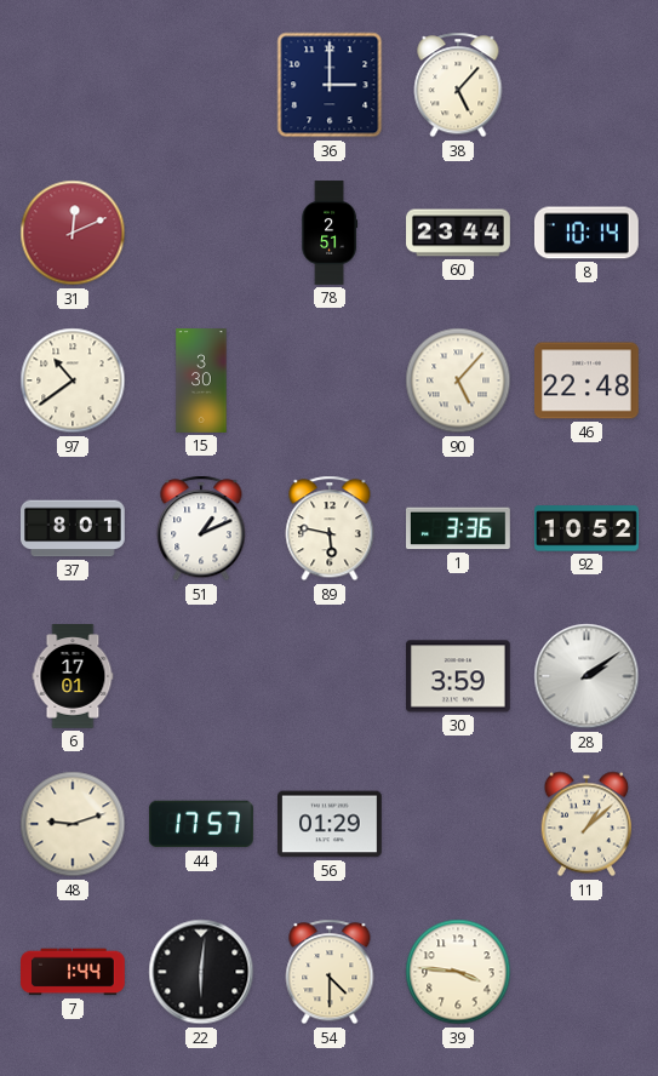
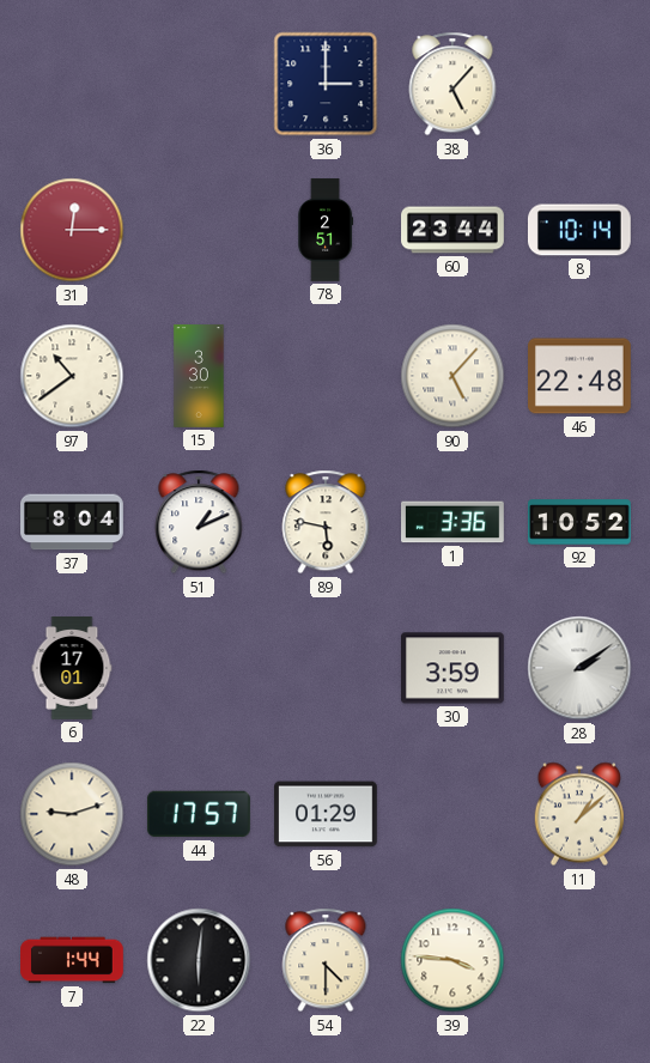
31: 12:11 -> 12:15
37: 8:01 -> 8:04
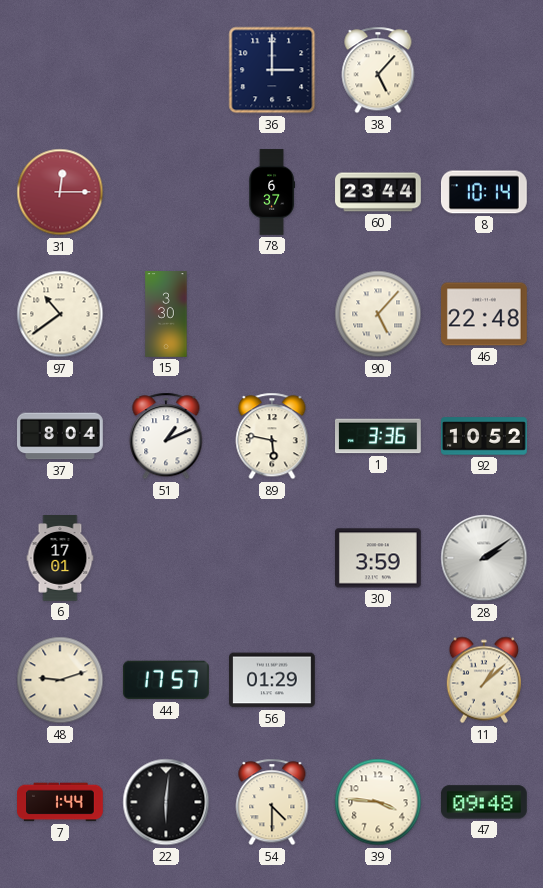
78: 2:51 -> 6:37
47: none -> 09:48
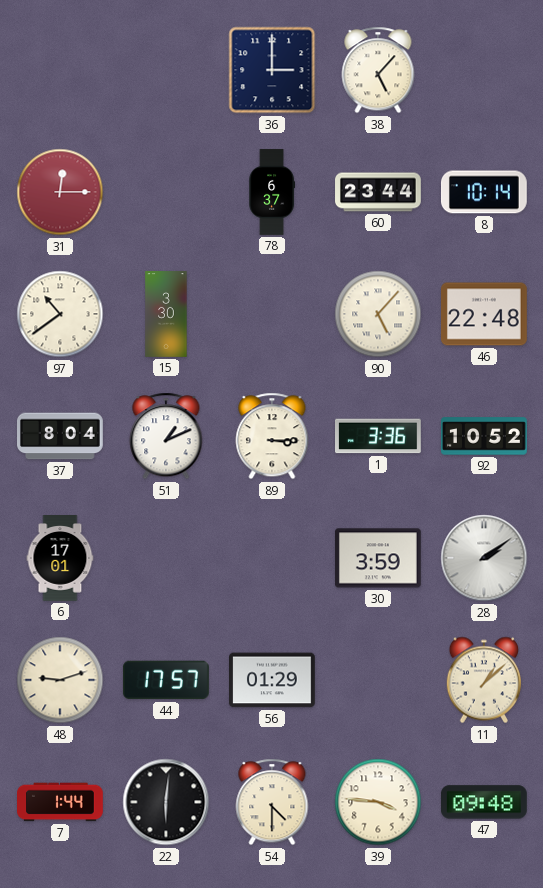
89: 5:47 -> 3:15
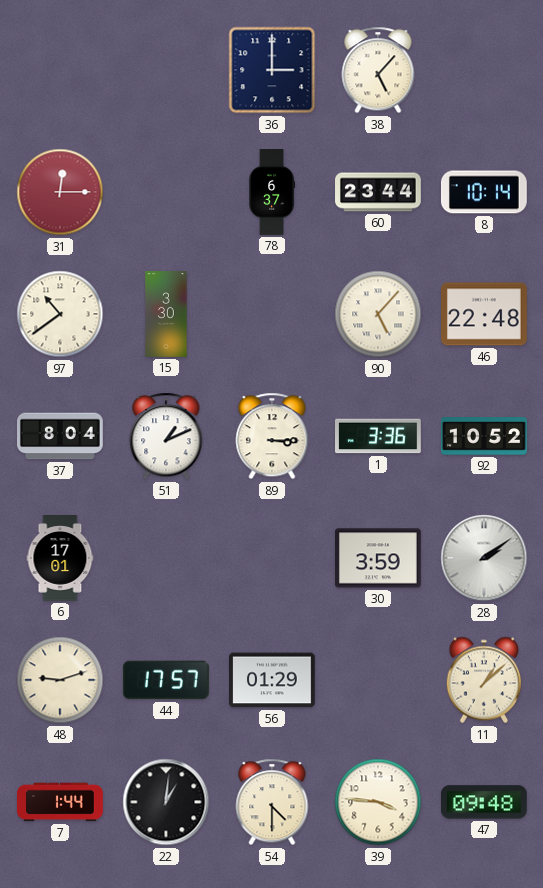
22: 6:01 -> 1:01
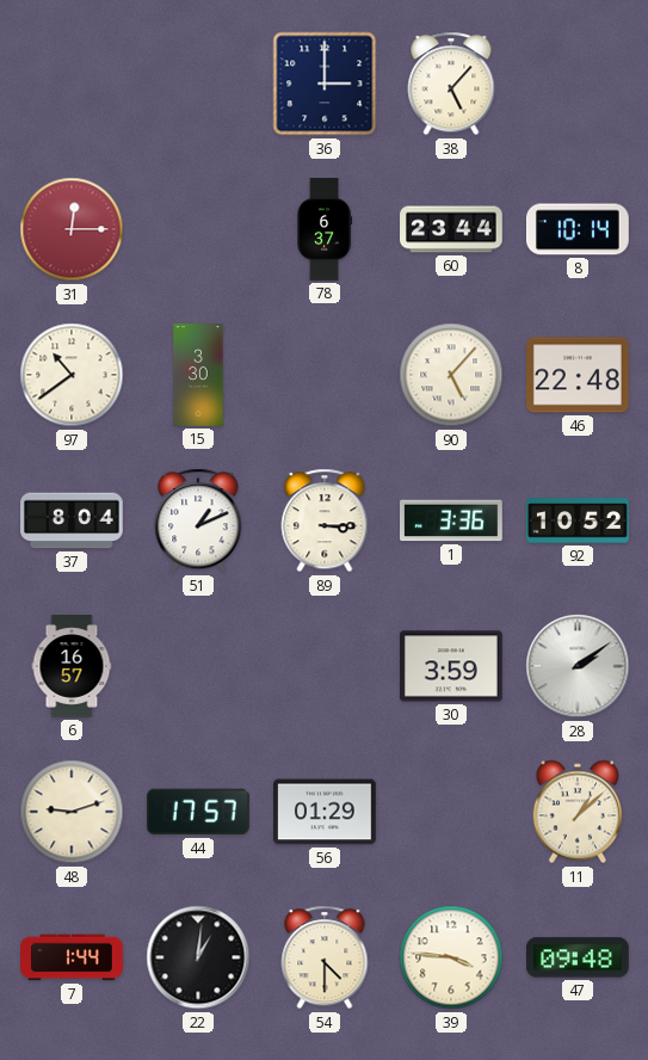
6: 17:01 -> 16:57
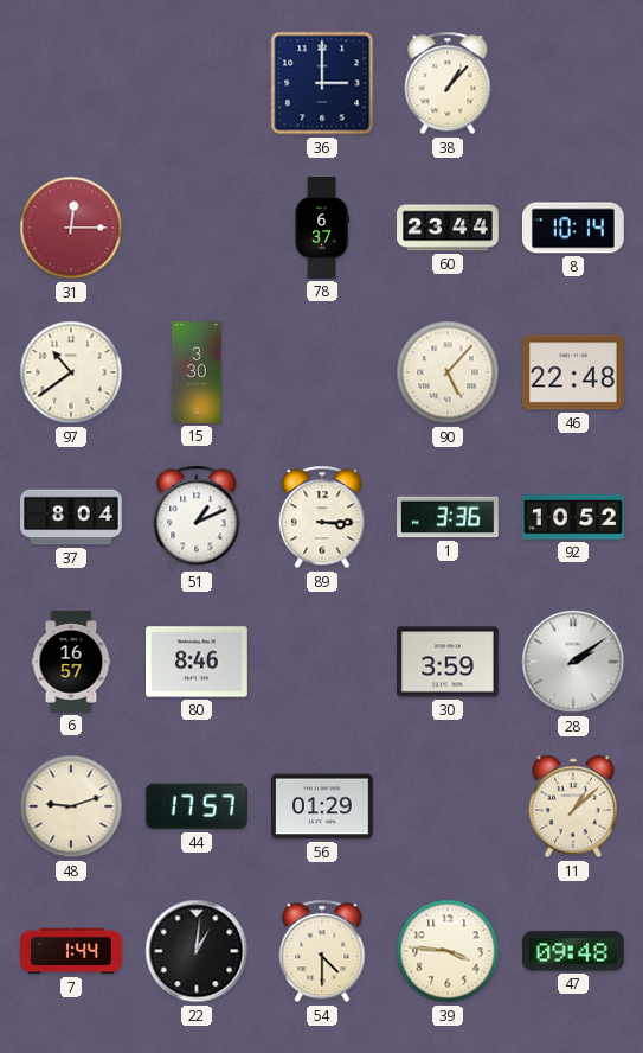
38: 5:07 -> 1:07
80: none -> 8:46
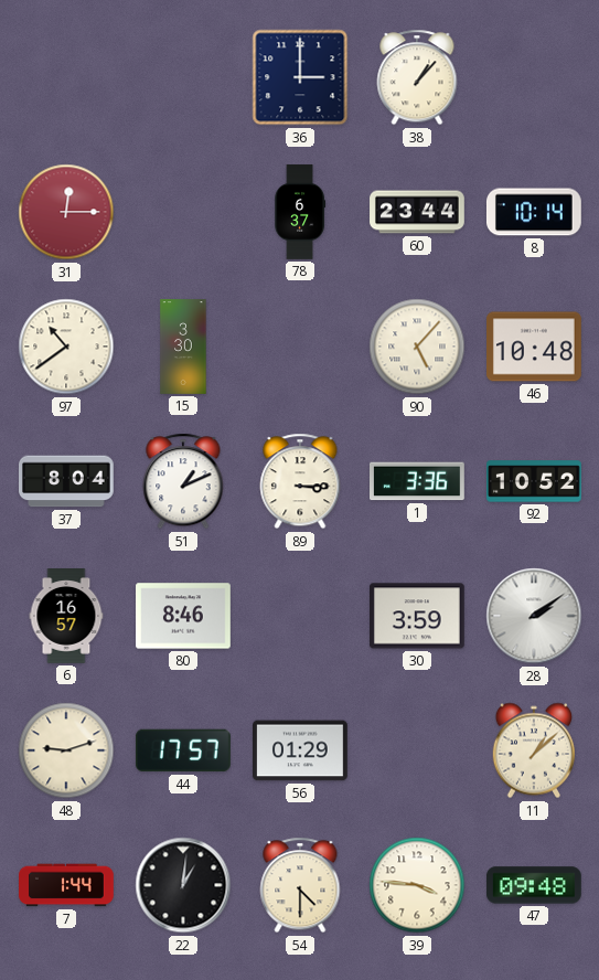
46: 22:48 -> 10:48
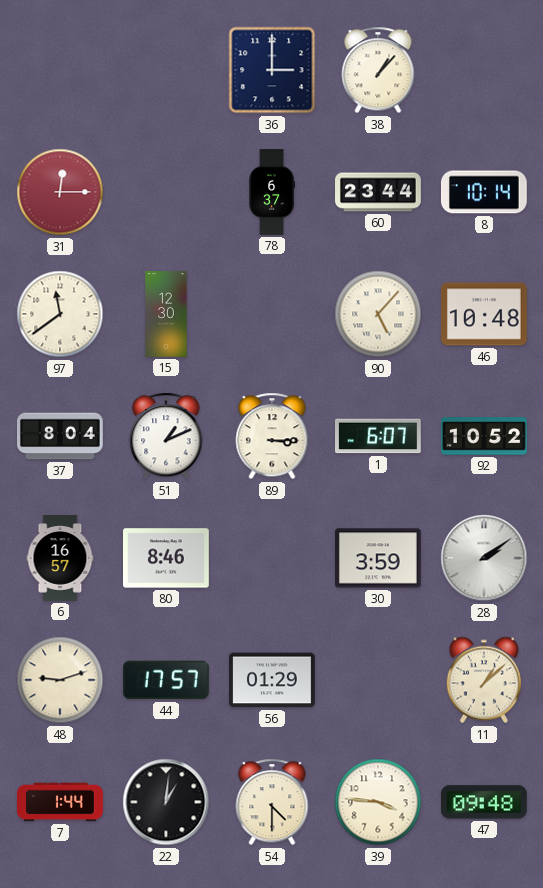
97: 10:39 -> 11:39
15: 3:30 -> 12:30
1: 3:36 -> 6:07
